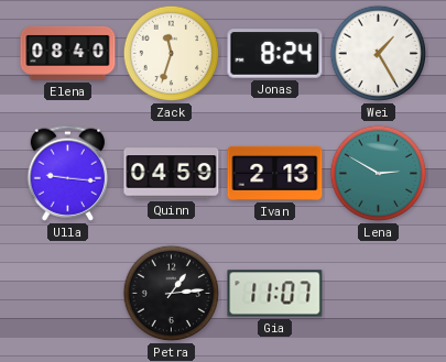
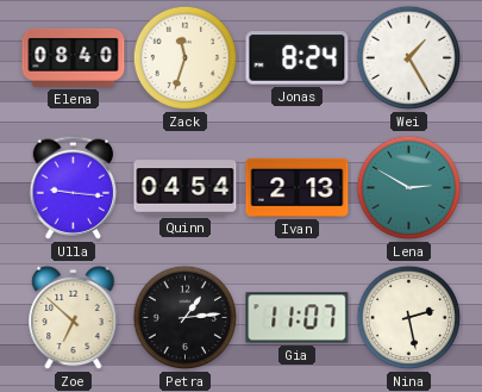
Quinn: 04:59 -> 04:54
Zoe: none -> 6:52
Nina: none -> 2:28
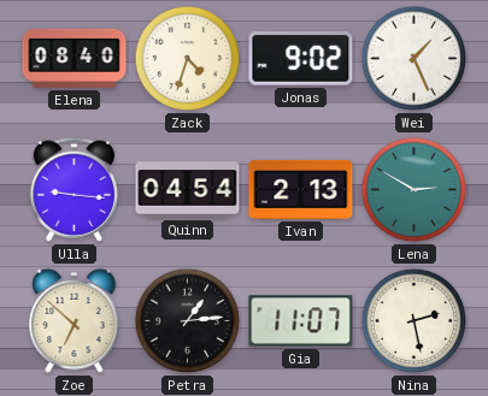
Zack: 11:33 -> 4:33
Jonas: 8:24 -> 9:02
Wei: 1:25 -> 1:26
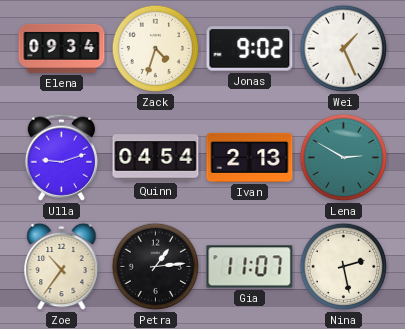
Elena: 08:40 -> 09:34
Ulla: 9:16 -> 9:12
Zoe: 6:52 -> 10:36
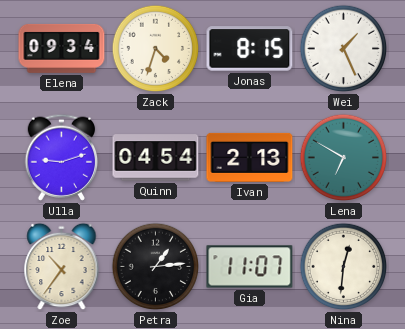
Jonas: 9:02 -> 8:15
Lena: 2:50 -> 6:50
Nina: 2:28 -> 12:31
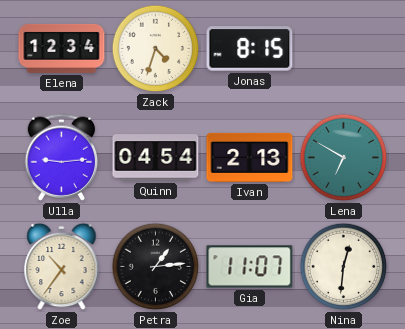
Elena: 09:34 -> 12:34
Wei: 1:26 -> none
Ulla: 9:12 -> 9:14
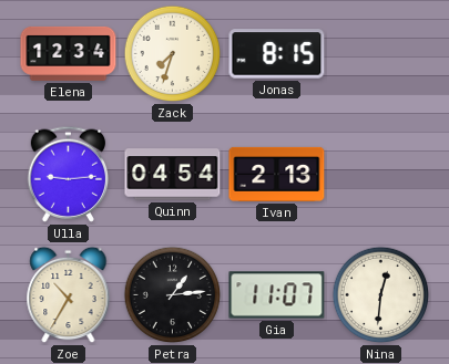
Zack: 4:33 -> 7:33
Lena: 6:50 -> none
Zoe: 10:36 -> 10:35
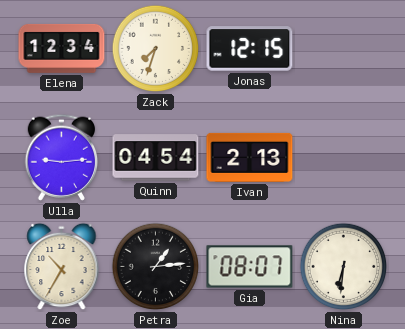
Jonas: 8:15 -> 12:15
Gia: 11:07 -> 08:07
Nina: 12:31 -> 6:31
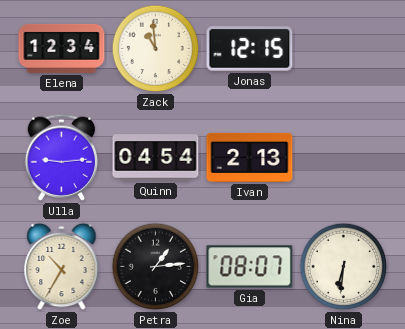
Zack: 7:33 -> 10:59
